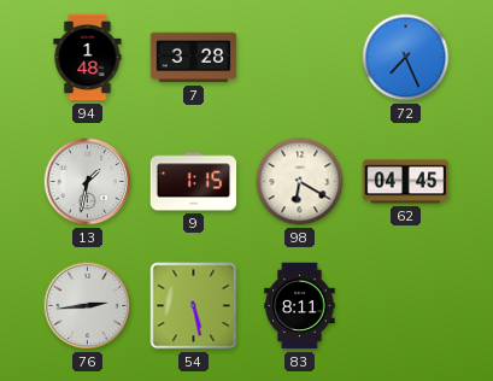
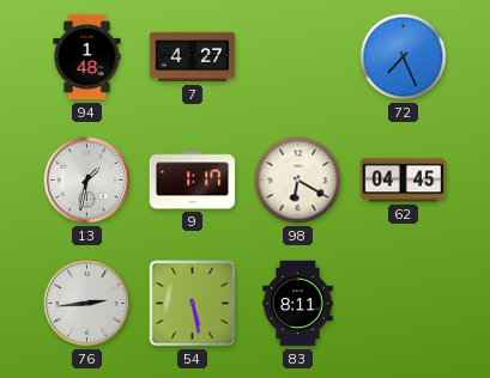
7: 3:28 -> 4:27
9: 1:15 -> 1:17
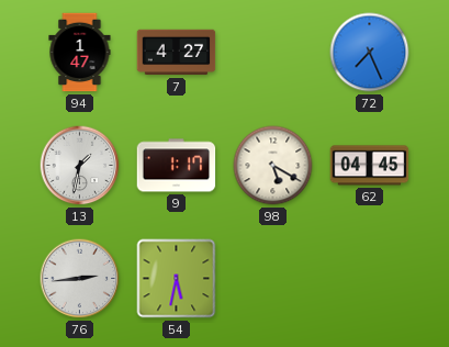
94: 1:48 -> 1:47
98: 6:20 -> 5:20
54: 5:28 -> 5:32
83: 8:11 -> none
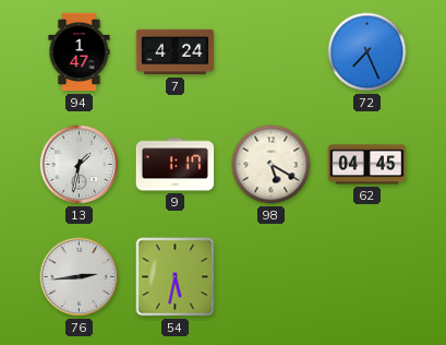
7: 4:27 -> 4:24
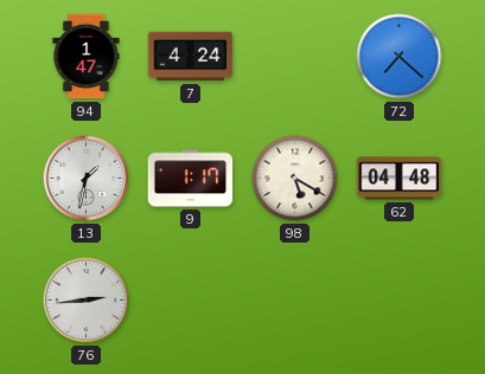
72: 7:26 -> 7:22
62: 04:45 -> 04:48
54: 5:32 -> none
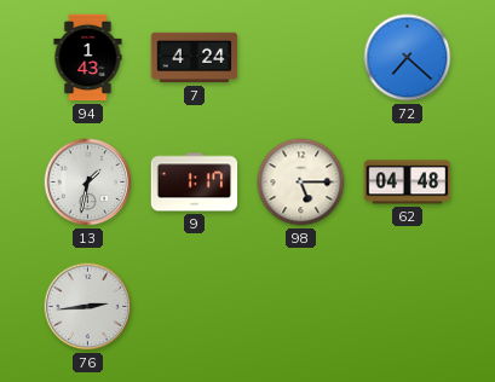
94: 1:47 -> 1:43
98: 5:20 -> 5:15
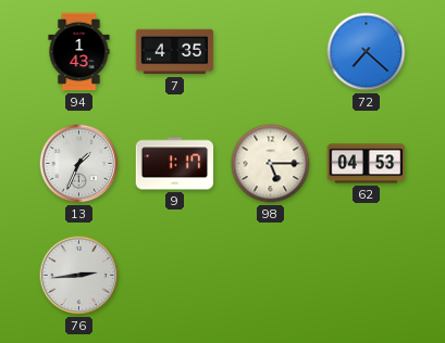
7: 4:24 -> 4:35
13: 1:32 -> 1:34
62: 04:48 -> 04:53
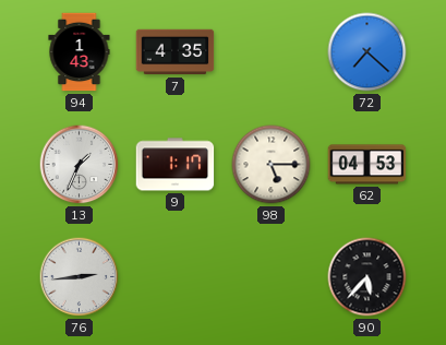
90: none -> 5:37
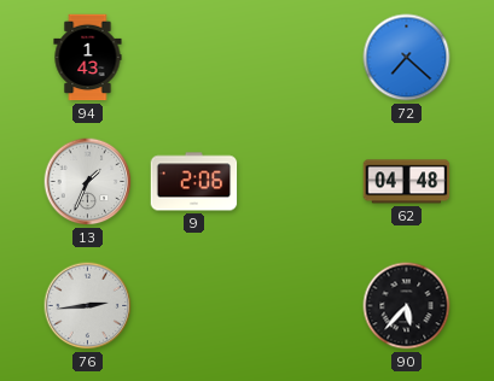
7: 4:35 -> none
9: 1:17 -> 2:06
98: 5:15 -> none
62: 04:53 -> 04:48
